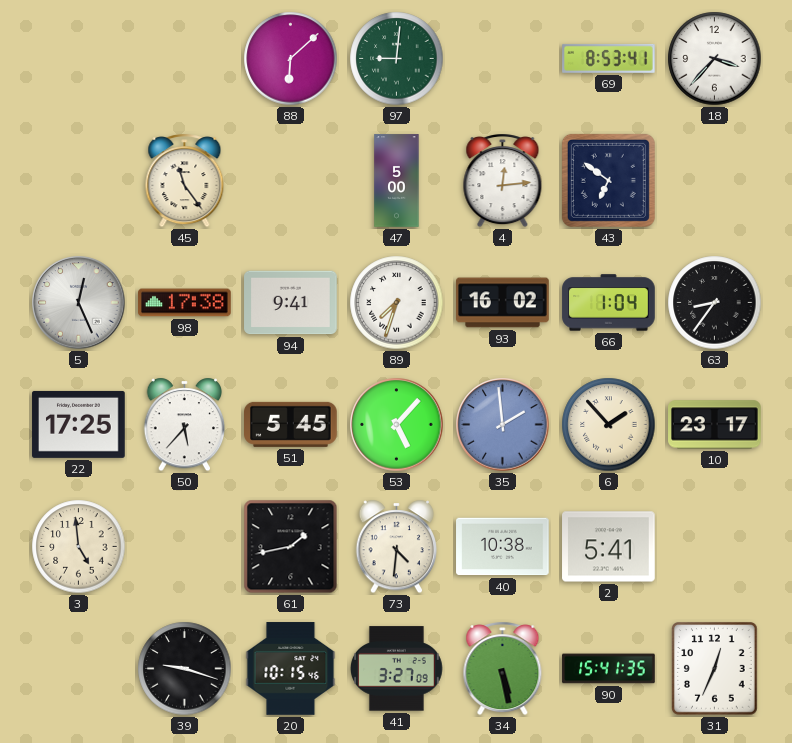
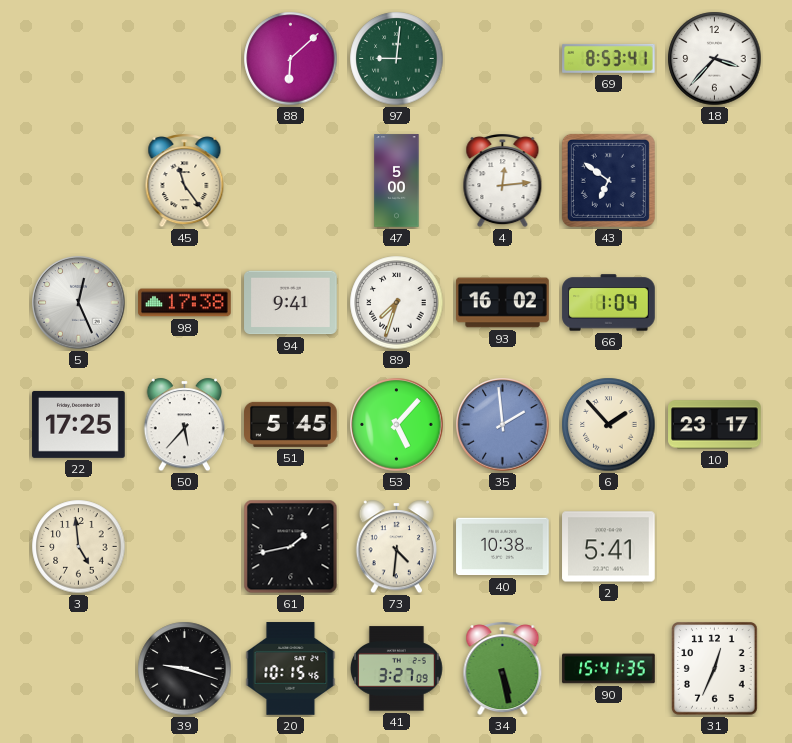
63: 8:36 -> none
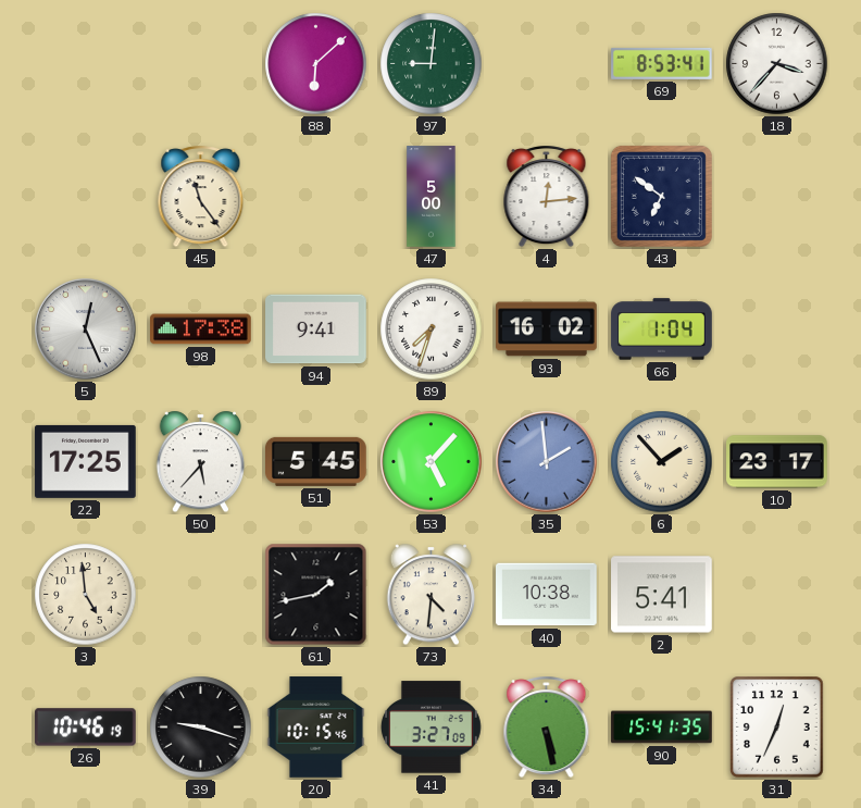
26: none -> 10:46
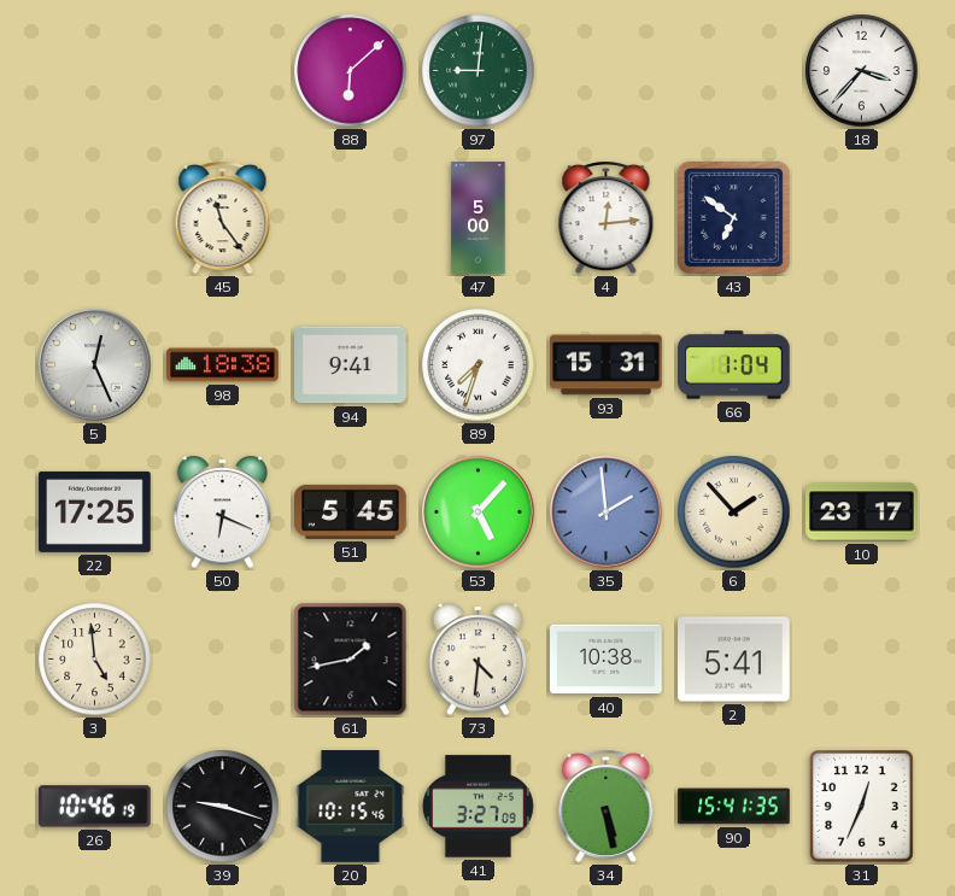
69: 8:53 -> none
98: 17:38 -> 18:38
93: 16:02 -> 15:31
50: 5:37 -> 6:19
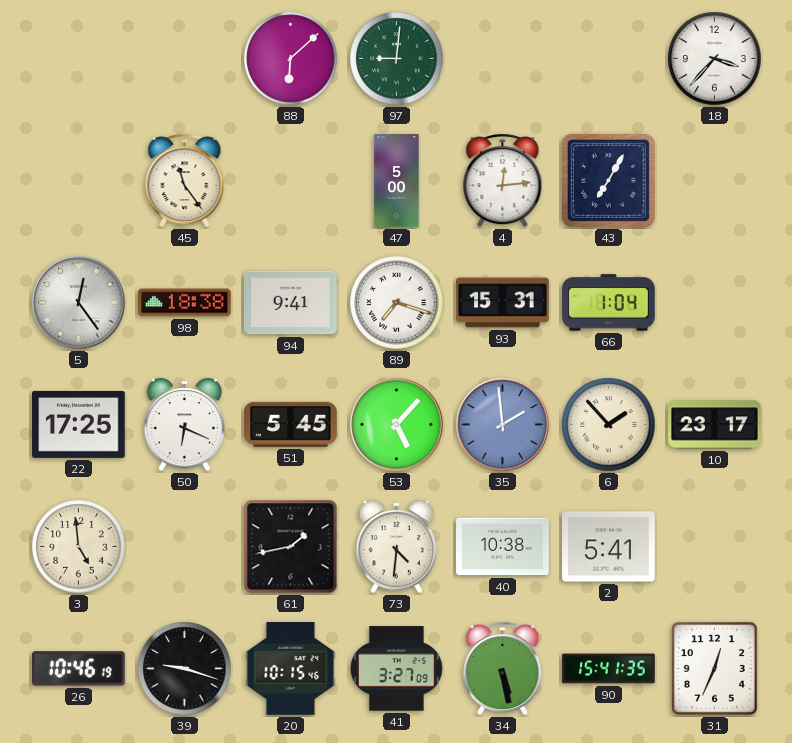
43: 6:51 -> 7:05
5: 12:26 -> 12:24
89: 7:33 -> 7:18
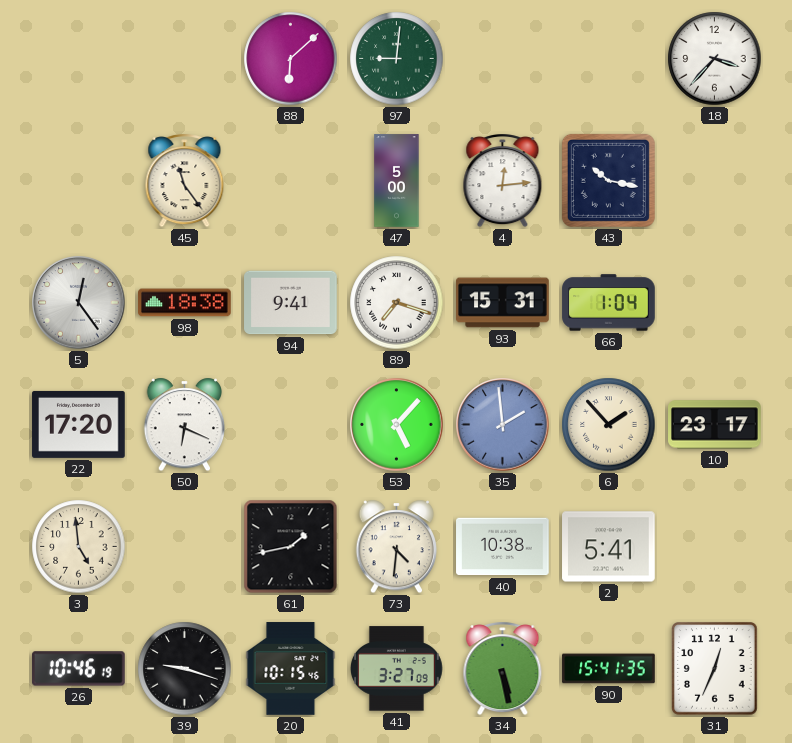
43: 7:05 -> 10:17
22: 17:25 -> 17:20
51: 5:45 -> none
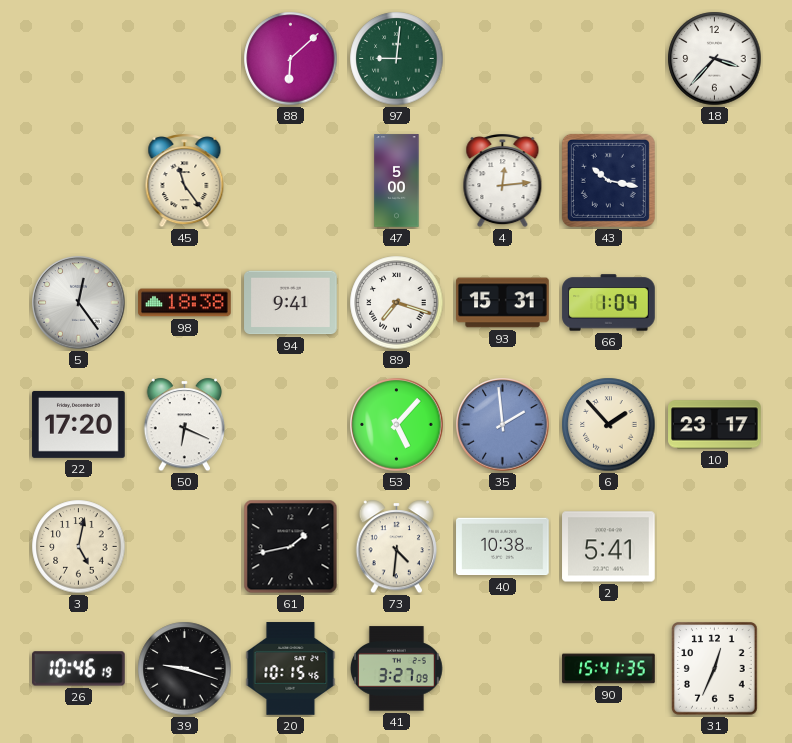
3: 4:59 -> 5:02
34: 5:28 -> none
